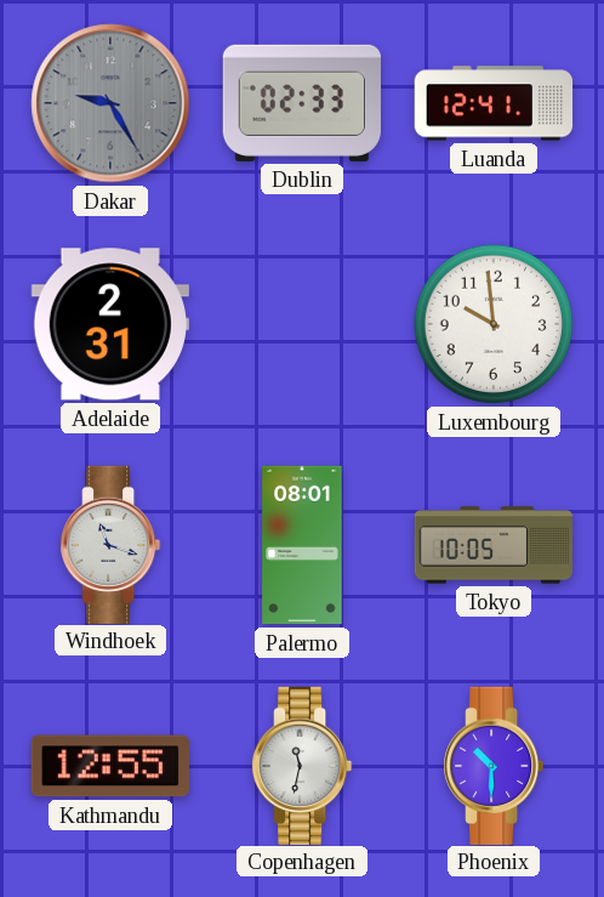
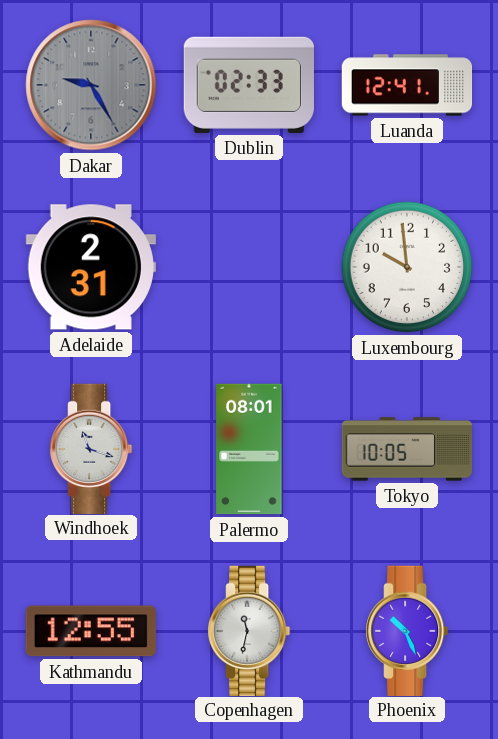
Phoenix: 10:30 -> 10:26
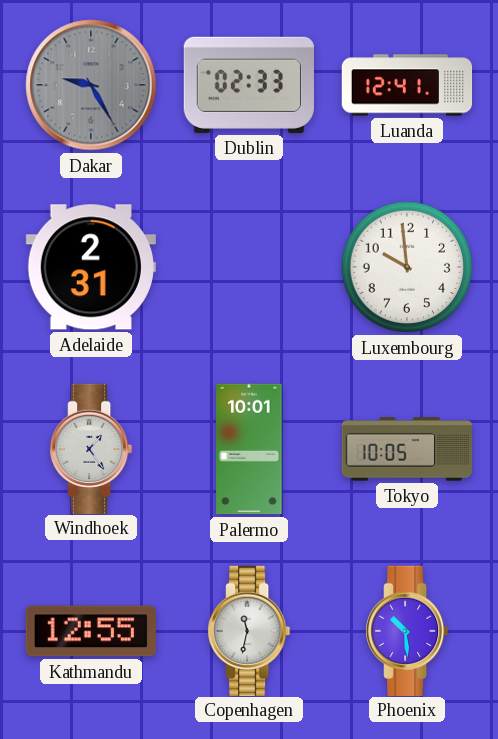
Windhoek: 11:18 -> 1:24
Palermo: 08:01 -> 10:01
Phoenix: 10:26 -> 10:29
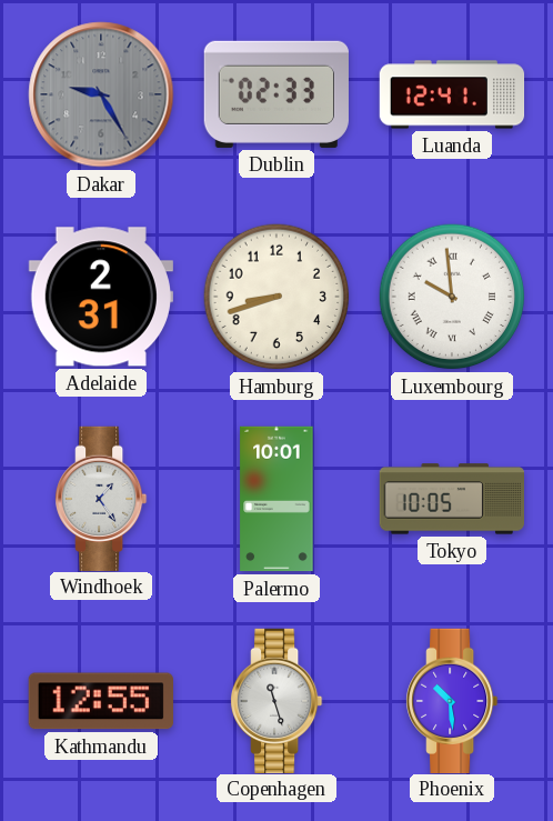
Hamburg: none -> 8:42
Luxembourg numerals: Arabic -> Roman
Copenhagen: 11:32 -> 11:27
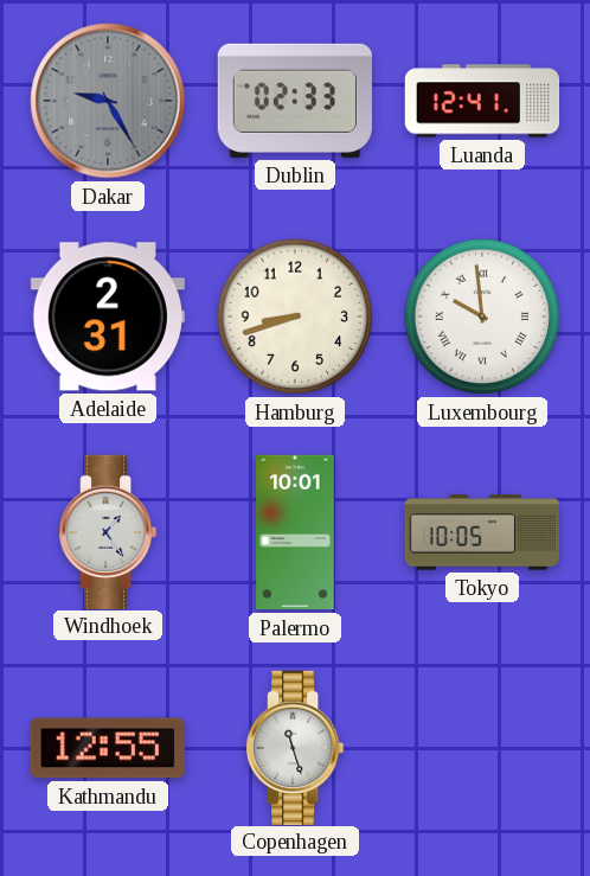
Phoenix: 10:29 -> none
